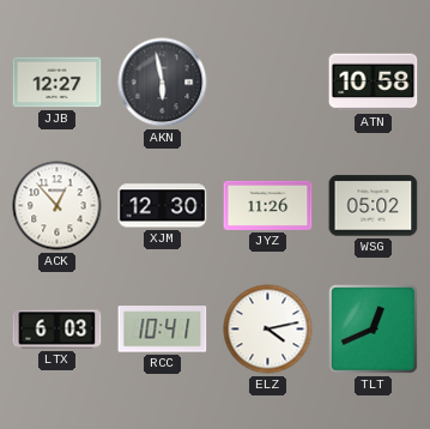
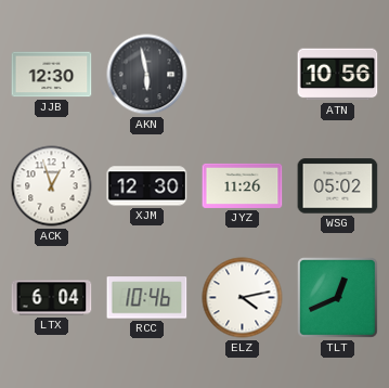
JJB: 12:27 -> 12:30
ATN: 10:58 -> 10:56
ACK: 12:53 -> 12:57
LTX: 6:03 -> 6:04
RCC: 10:41 -> 10:46
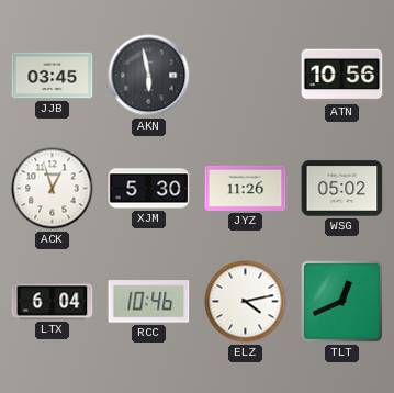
JJB: 12:30 -> 03:45
XJM: 12:30 -> 5:30
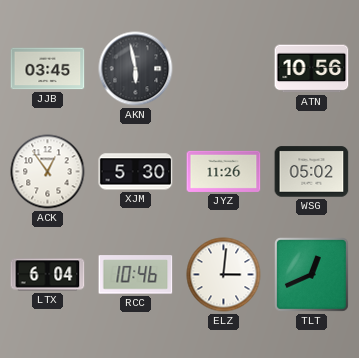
ACK: 12:57 -> 12:54
ELZ: 4:13 -> 3:01
